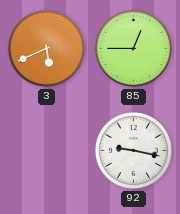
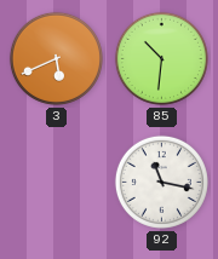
85: 12:45 -> 10:31
92: 9:17 -> 11:17
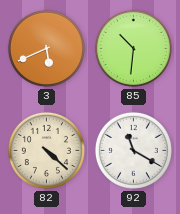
82: none -> 4:22
92: 11:17 -> 11:20
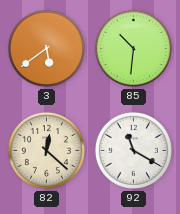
3: 5:41 -> 5:39
82: 4:22 -> 12:22
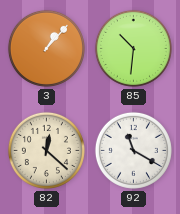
3: 5:39 -> 1:07
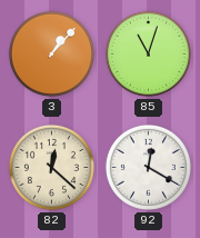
85: 10:31 -> 11:03
92: 11:20 -> 12:20
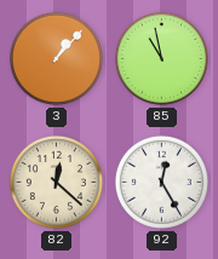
85: 11:03 -> 10:58
92: 12:20 -> 12:25
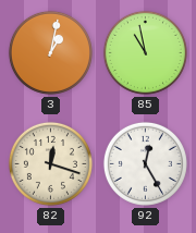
3: 1:07 -> 1:02
82: 12:22 -> 12:18
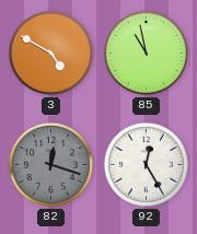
3: 1:02 -> 4:50
82 dial: cream -> grey
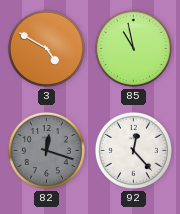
92: 12:25 -> 12:23
